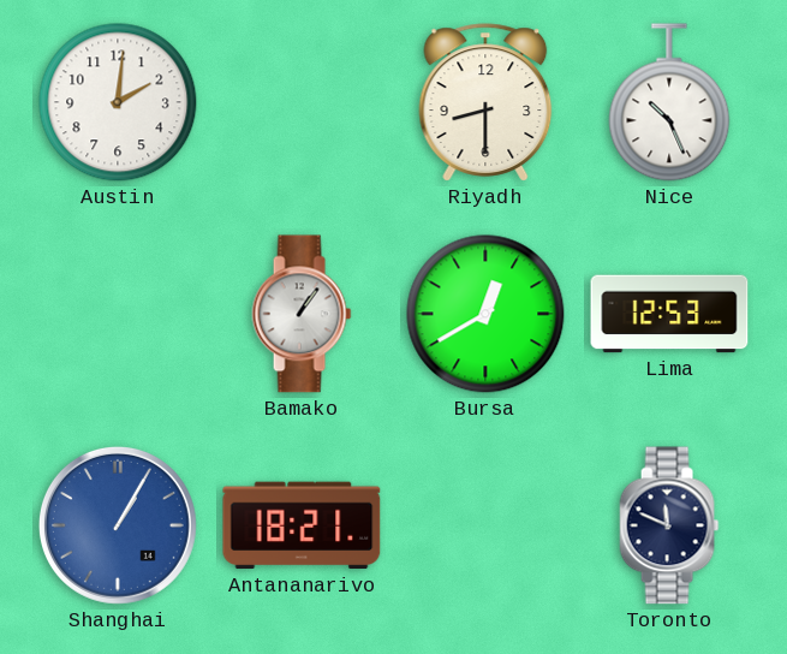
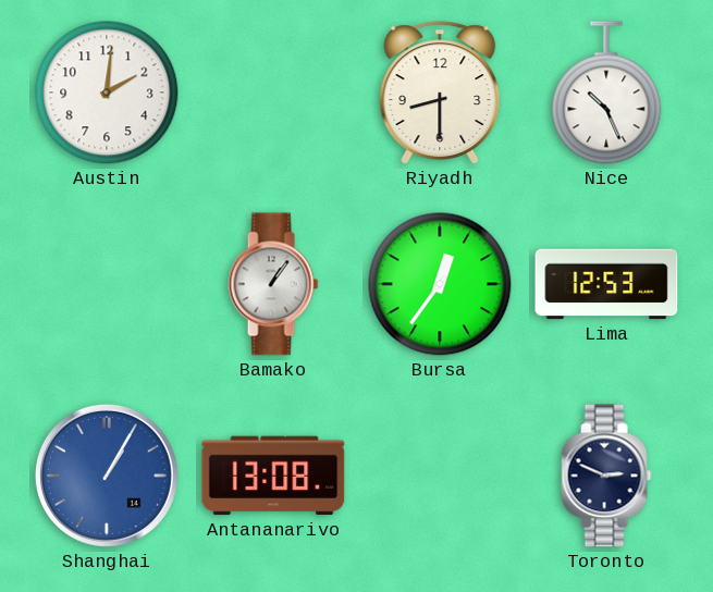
Bursa: 12:40 -> 12:36
Antananarivo: 18:21 -> 13:08
Toronto: 11:49 -> 2:49
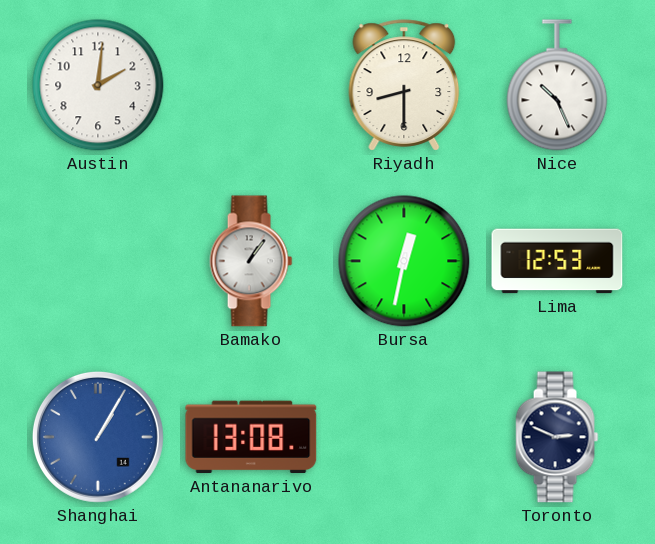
Bursa: 12:36 -> 12:32
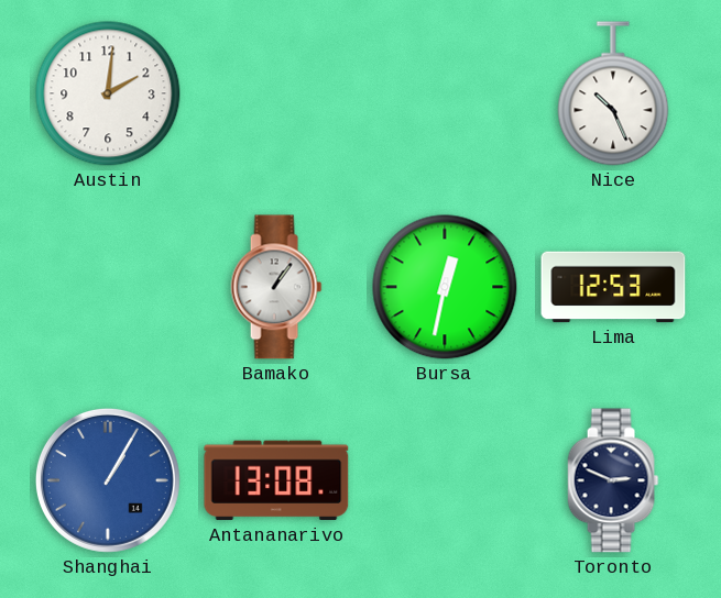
Riyadh: 8:30 -> none
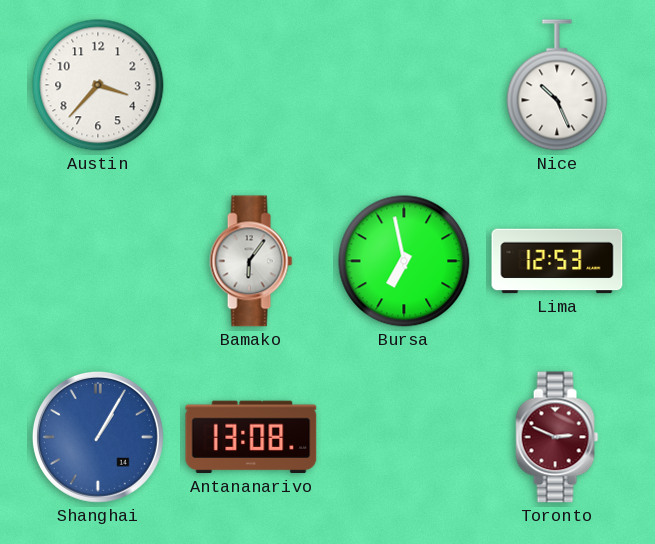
Austin: 2:01 -> 3:37
Bamako: 1:06 -> 6:06
Bursa: 12:32 -> 6:58
Toronto dial: navy -> burgundy
